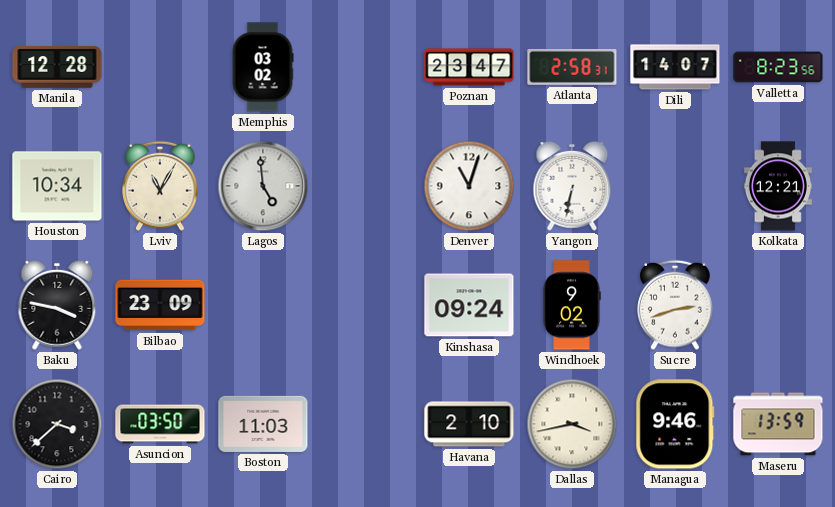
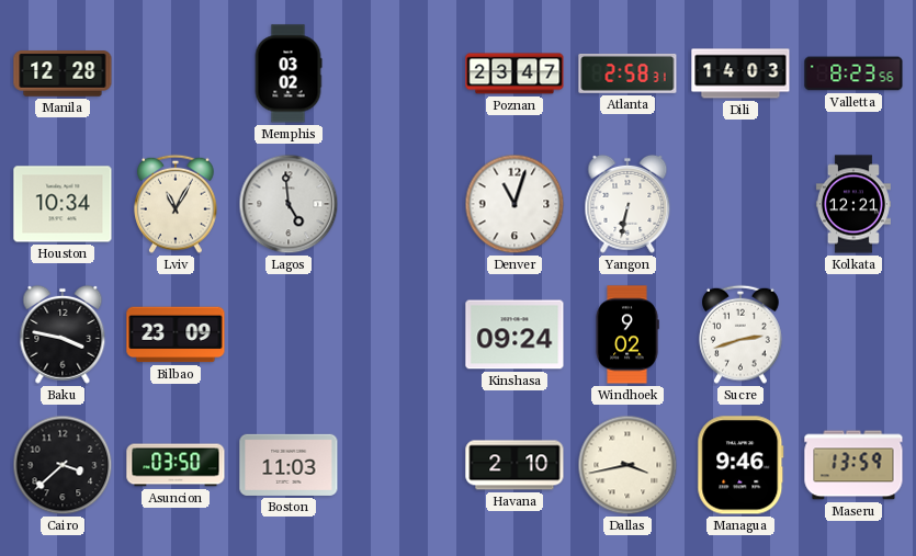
Dili: 14:07 -> 14:03
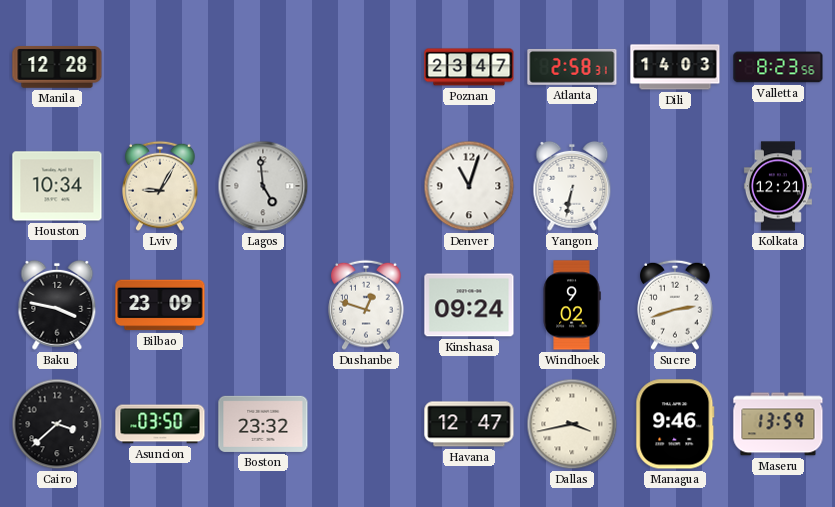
Memphis: 03:02 -> none
Lviv: 11:05 -> 9:05
Dushanbe: none -> 12:48
Boston: 11:03 -> 23:32
Havana: 2:10 -> 12:47
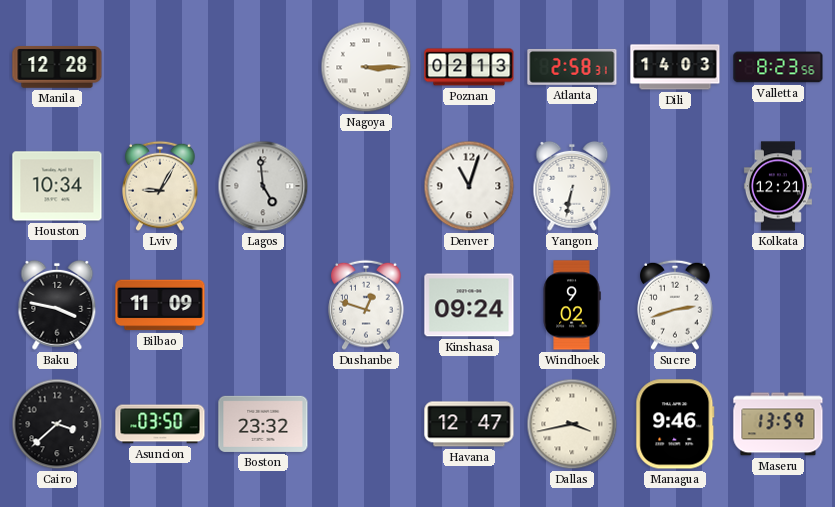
Nagoya: none -> 3:15
Poznan: 23:47 -> 02:13
Bilbao: 23:09 -> 11:09
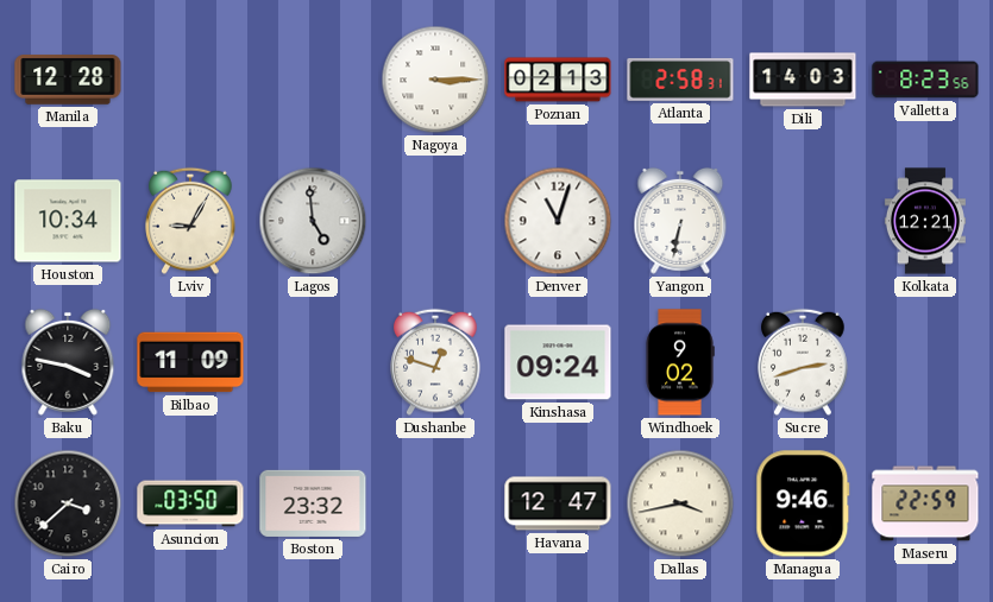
Maseru: 13:59 -> 22:59
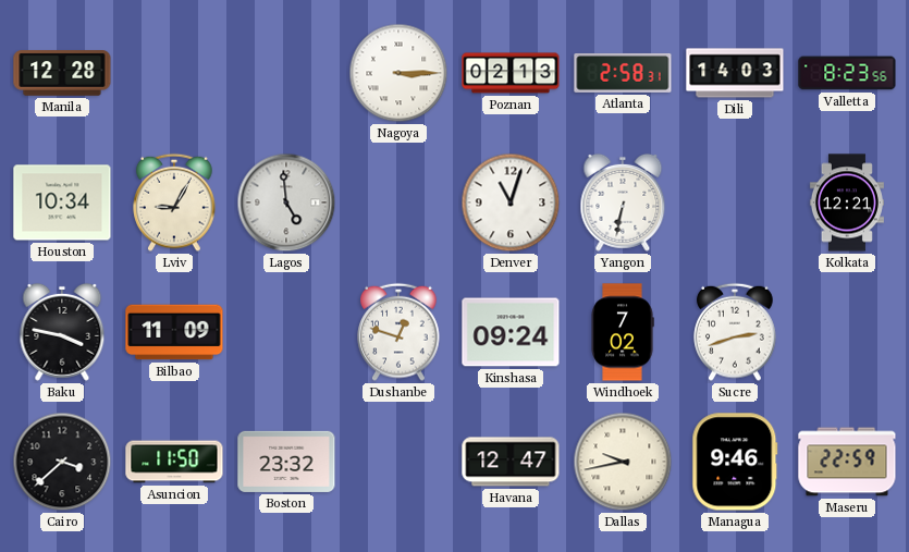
Windhoek: 9:02 -> 7:02
Asuncion: 03:50 -> 11:50
Dallas: 3:43 -> 9:43
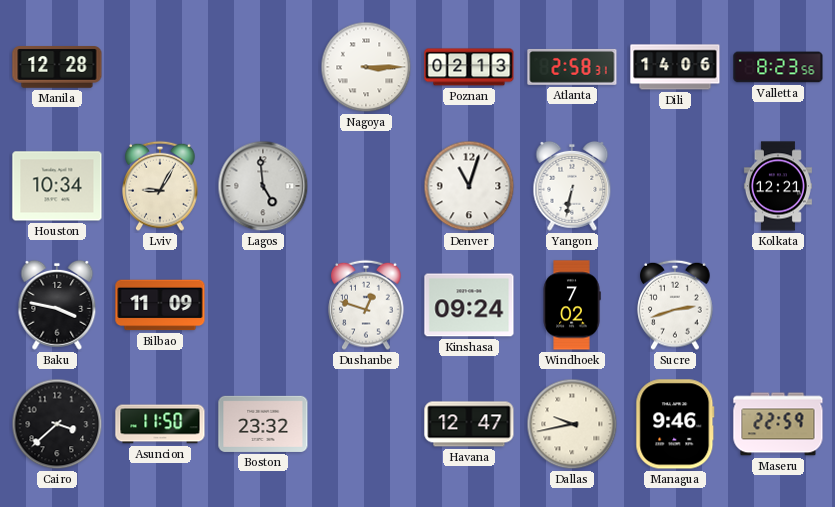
Dili: 14:03 -> 14:06
